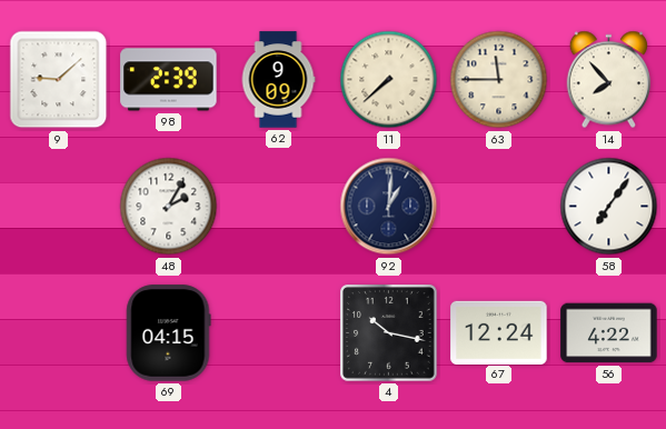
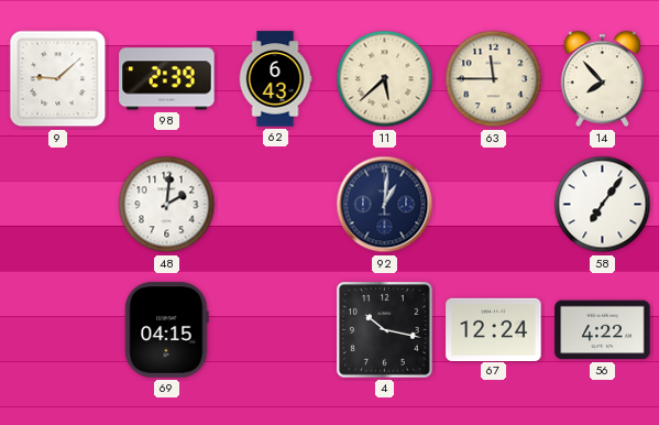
62: 9:09 -> 6:43
11: 7:38 -> 5:38
48: 2:05 -> 2:01
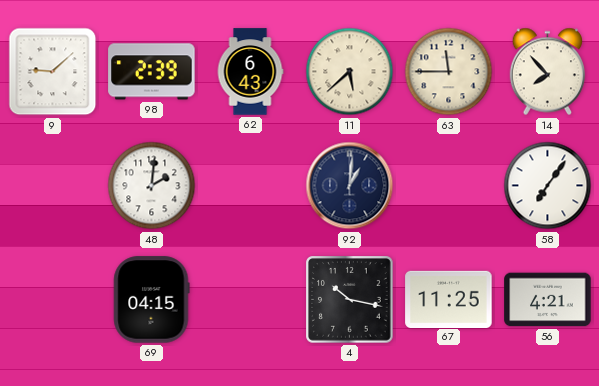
67: 12:24 -> 11:25
56: 4:22 -> 4:21
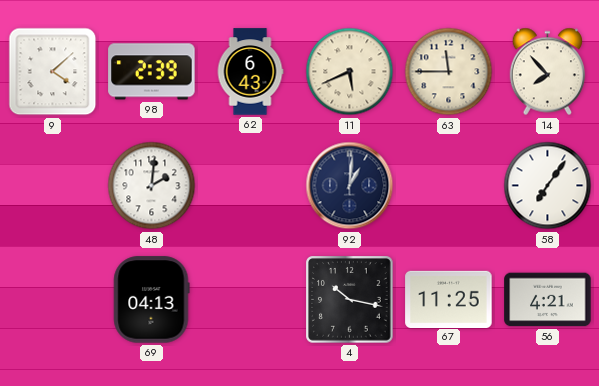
9: 9:08 -> 4:08
11: 5:38 -> 5:41
69: 04:15 -> 04:13
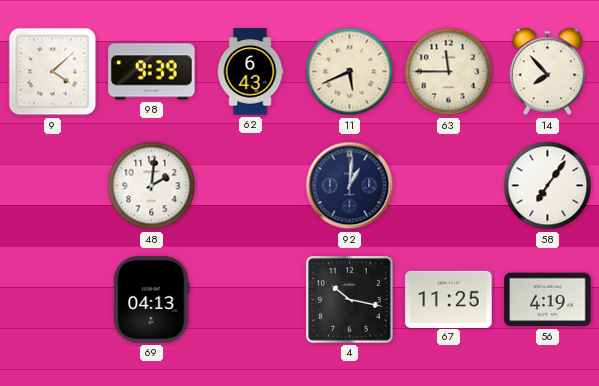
98: 2:39 -> 9:39
56: 4:21 -> 4:19
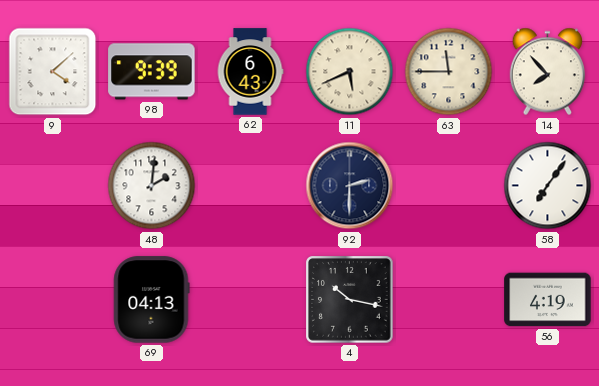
92: 1:01 -> 2:30
67: 11:25 -> none
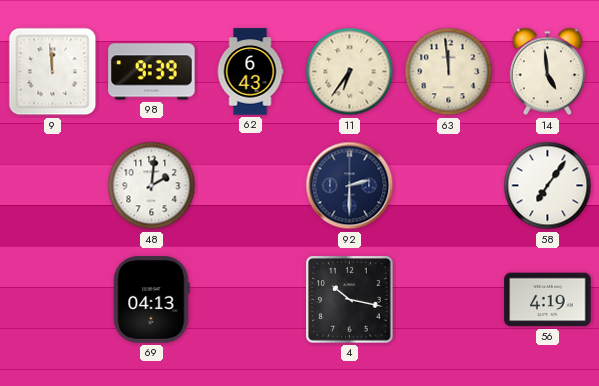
9: 4:08 -> 11:59
11: 5:41 -> 6:36
63: 11:45 -> 11:59
14: 7:53 -> 4:59
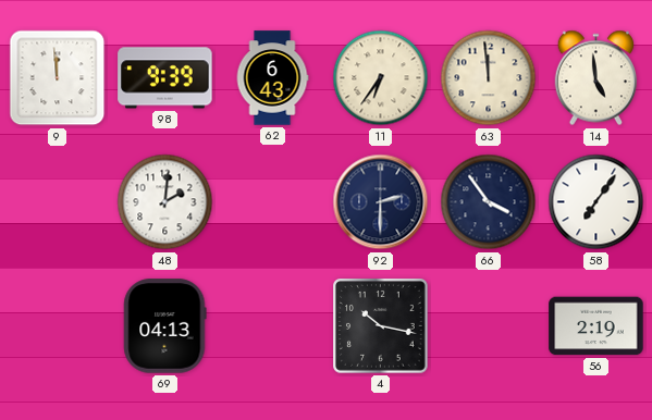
66: none -> 3:54
56: 4:19 -> 2:19
